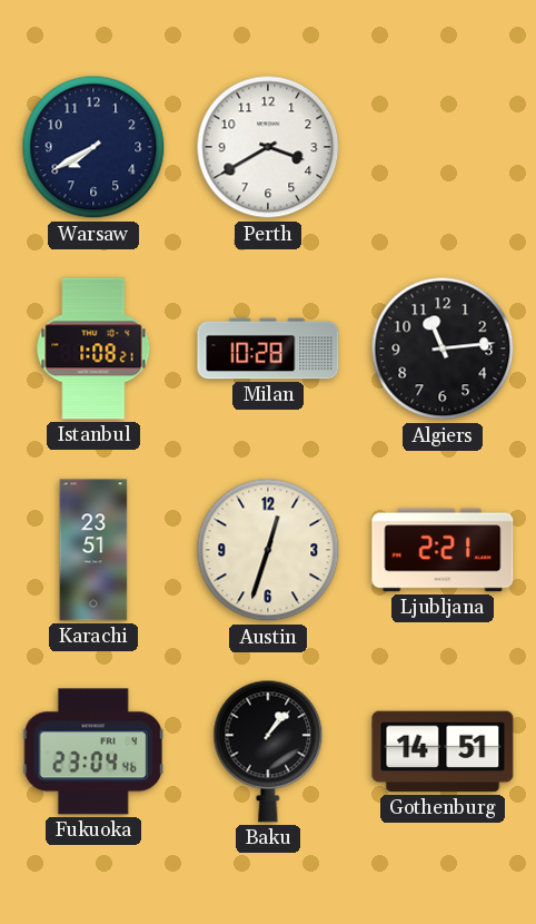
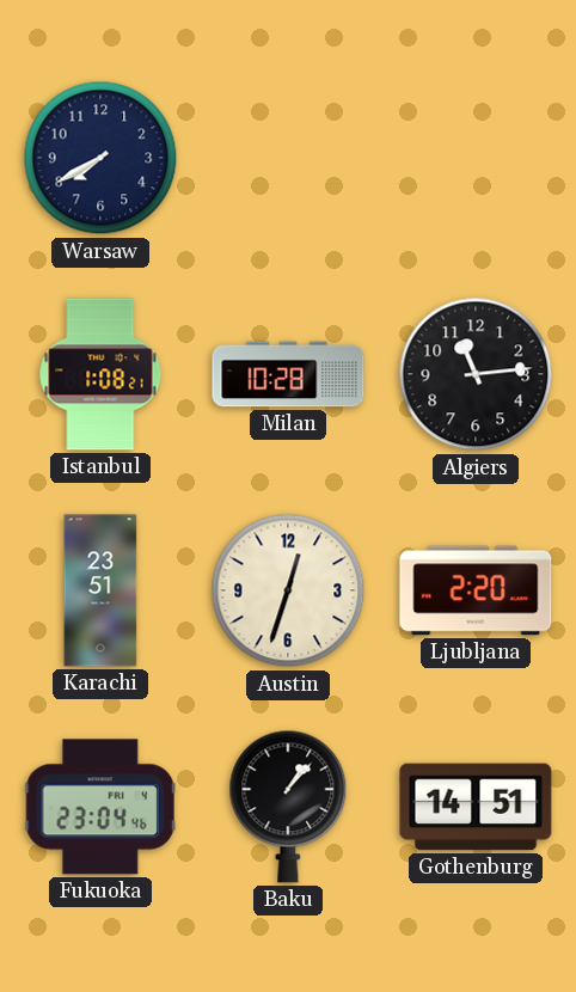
Perth: 3:40 -> none
Ljubljana: 2:21 -> 2:20
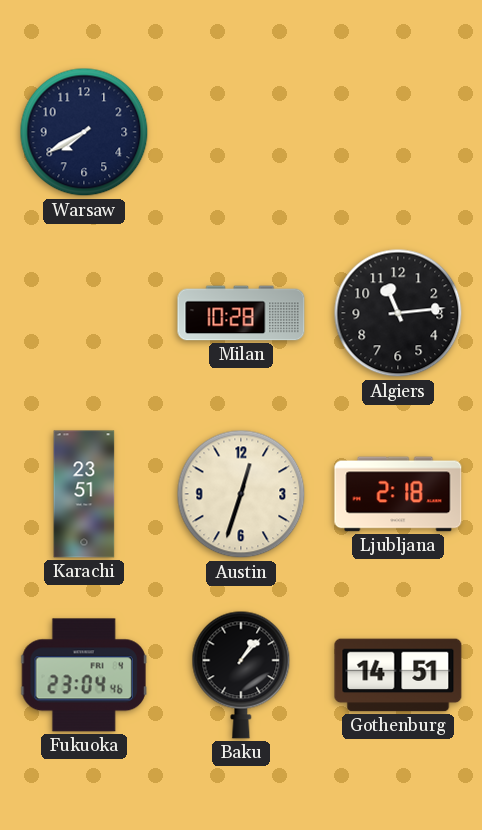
Istanbul: 1:08 -> none
Ljubljana: 2:20 -> 2:18
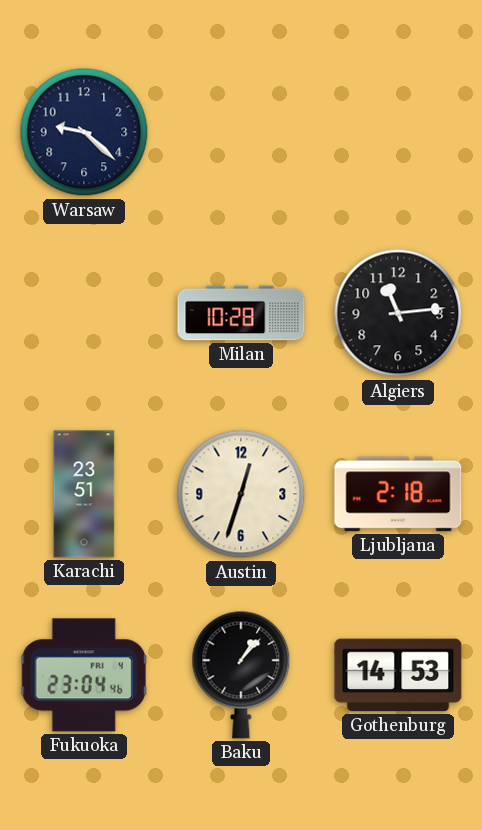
Warsaw: 7:40 -> 9:22
Gothenburg: 14:51 -> 14:53
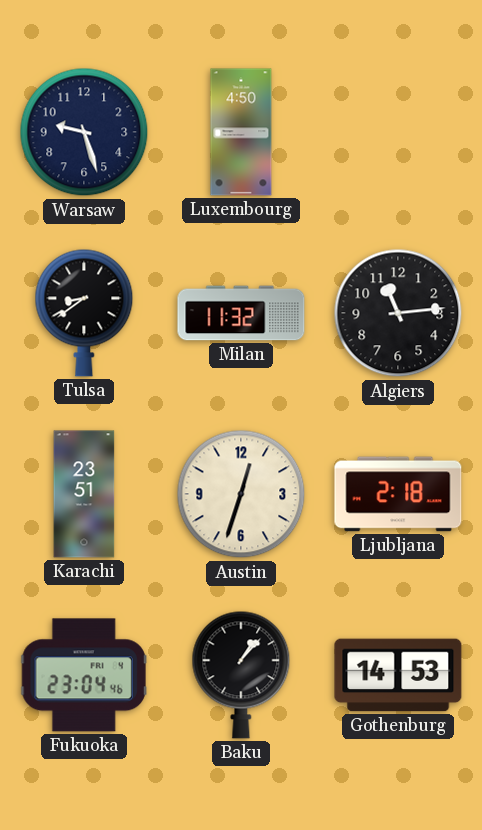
Warsaw: 9:22 -> 9:27
Luxembourg: none -> 4:50
Tulsa: none -> 8:39
Milan: 10:28 -> 11:32
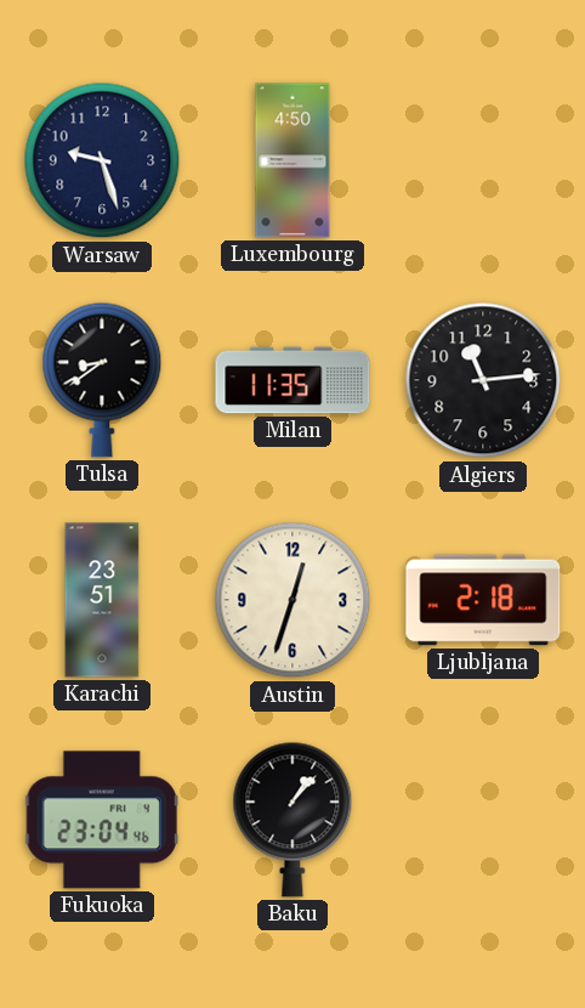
Milan: 11:32 -> 11:35
Gothenburg: 14:53 -> none
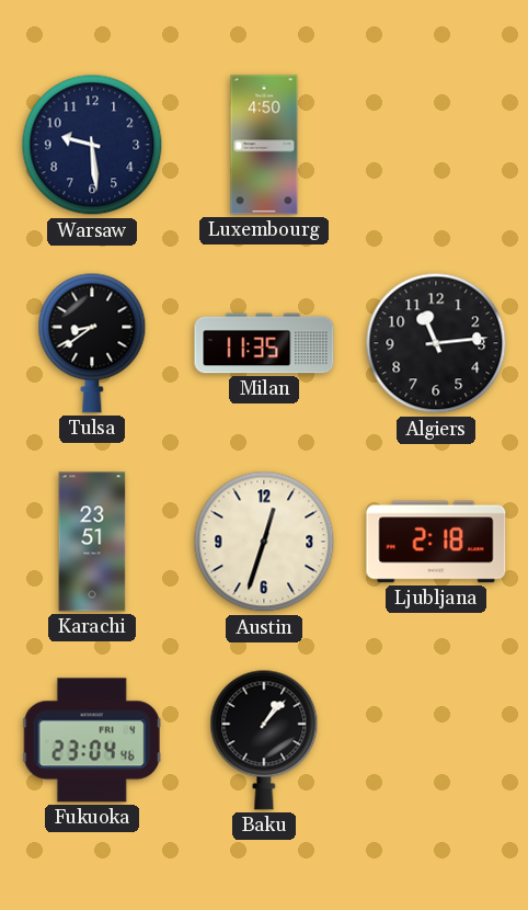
Warsaw: 9:27 -> 9:29
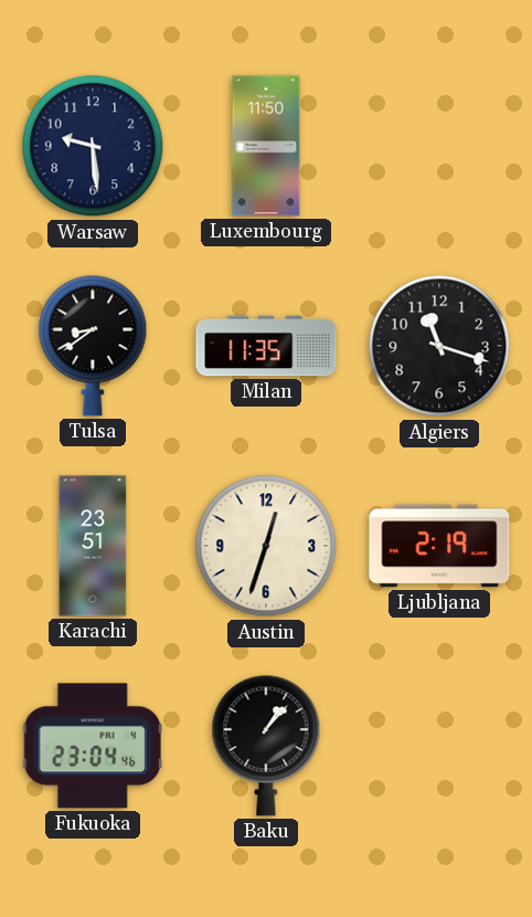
Luxembourg: 4:50 -> 11:50
Algiers: 11:14 -> 11:18
Ljubljana: 2:18 -> 2:19
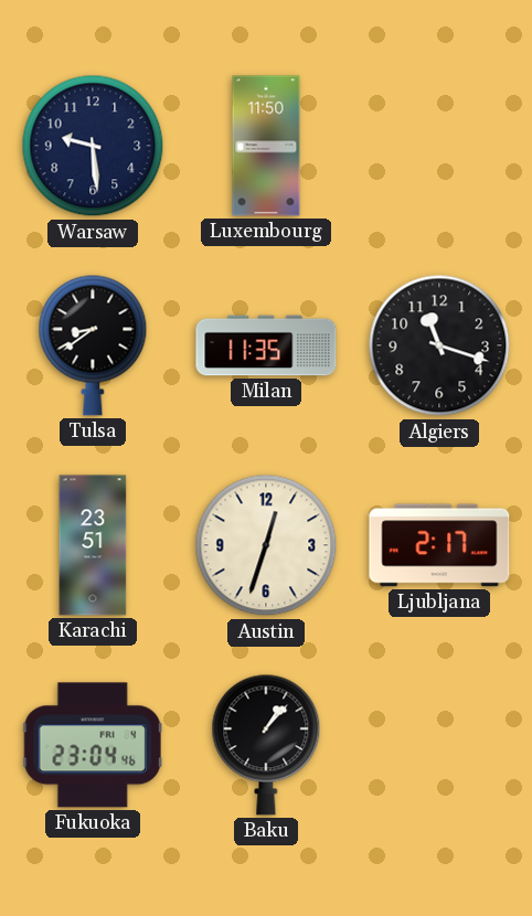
Ljubljana: 2:19 -> 2:17
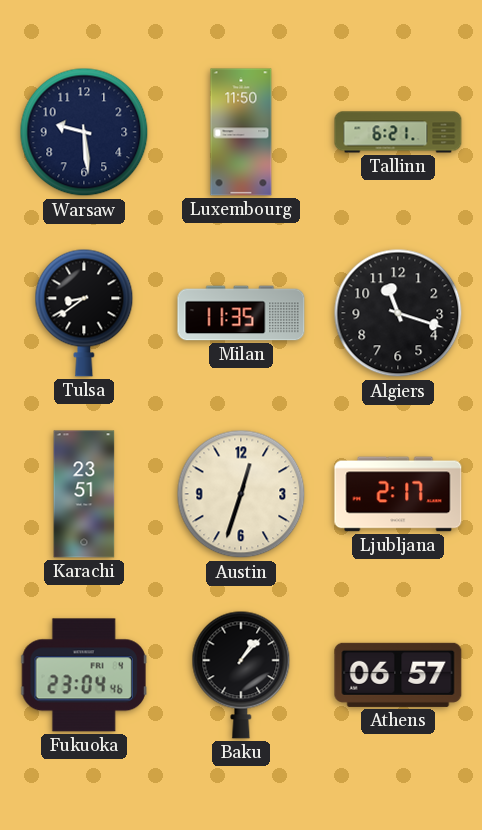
Tallinn: none -> 6:21
Athens: none -> 06:57
